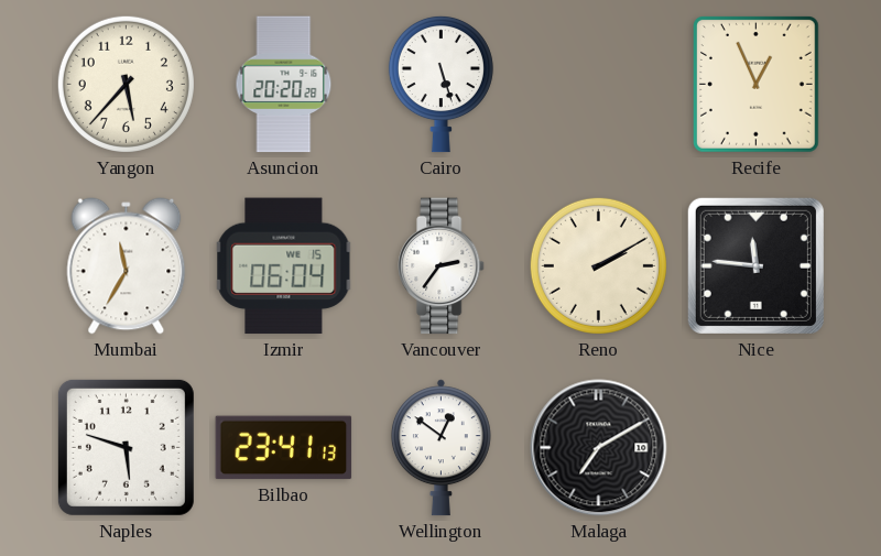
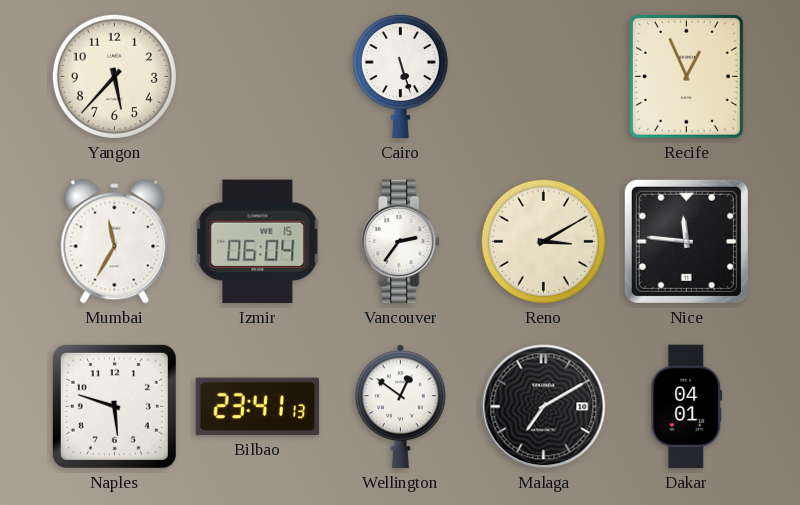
Asuncion: 20:20 -> none
Reno: 2:10 -> 3:10
Dakar: none -> 04:01
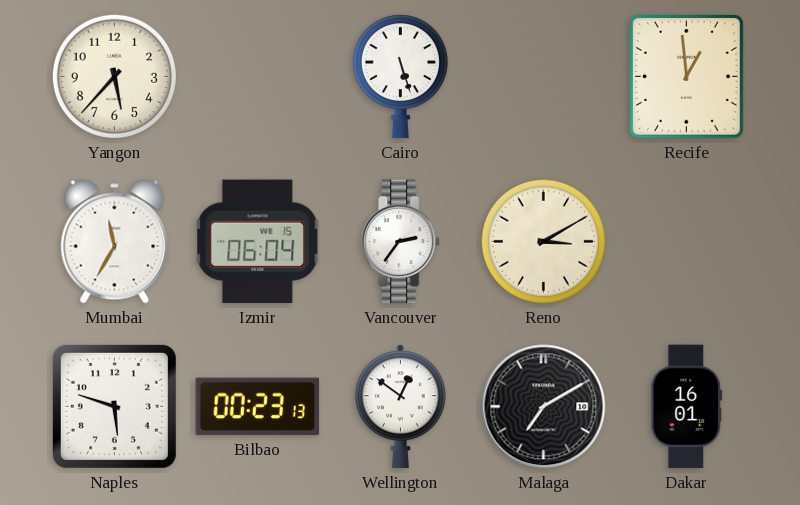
Recife: 12:56 -> 12:59
Nice: 11:46 -> none
Bilbao: 23:41 -> 00:23
Dakar: 04:01 -> 16:01
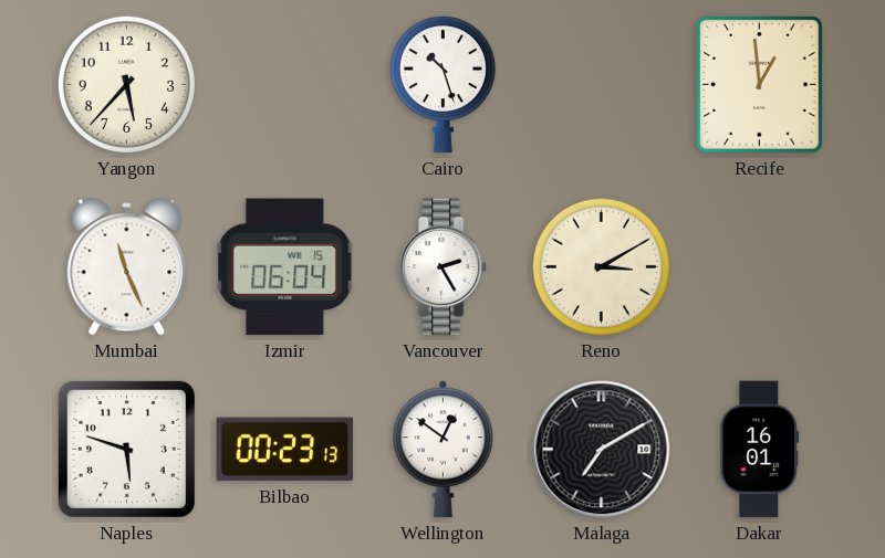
Cairo: 5:27 -> 10:27
Mumbai: 11:35 -> 11:26
Vancouver: 2:36 -> 2:25
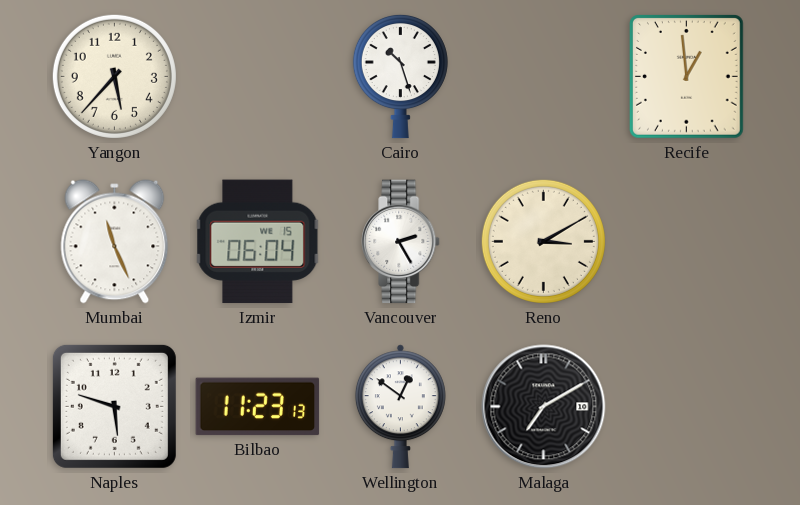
Bilbao: 00:23 -> 11:23
Dakar: 16:01 -> none
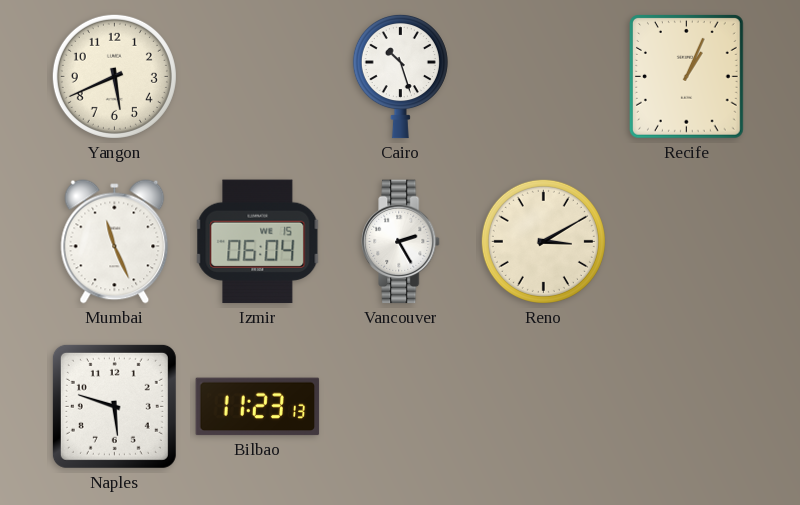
Yangon: 5:37 -> 5:41
Recife: 12:59 -> 1:04
Wellington: 12:51 -> none
Malaga: 7:10 -> none
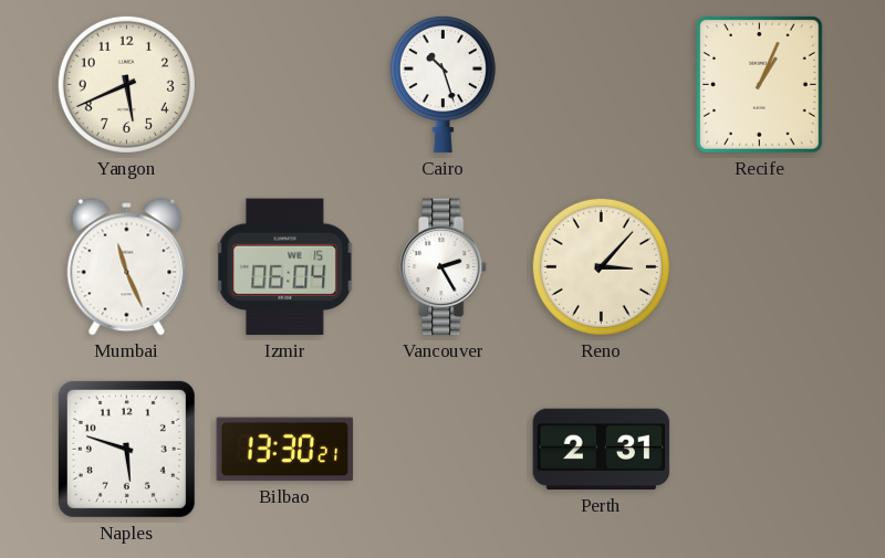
Reno: 3:10 -> 3:07
Bilbao: 11:23 -> 13:30
Perth: none -> 2:31
